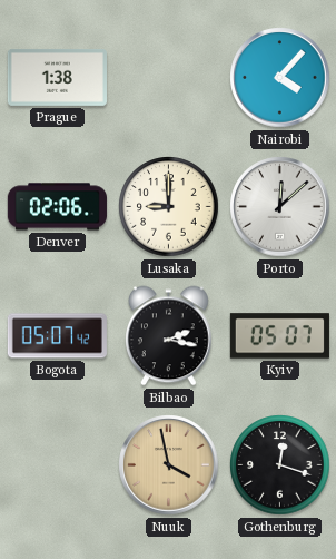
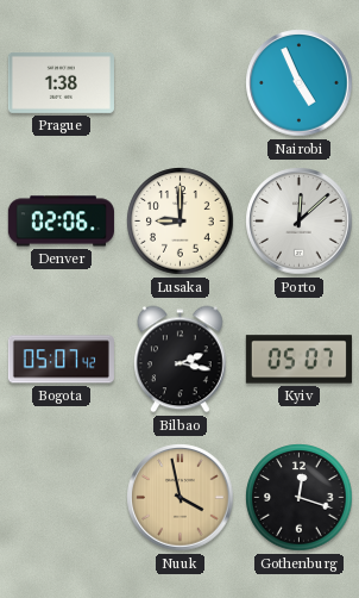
Nairobi: 4:07 -> 4:56
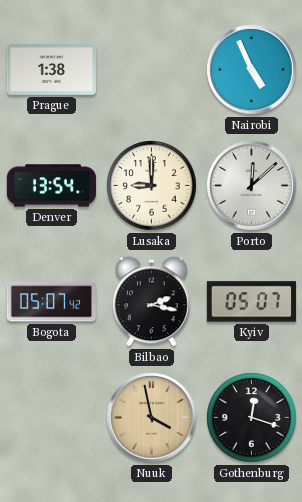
Denver: 02:06 -> 13:54
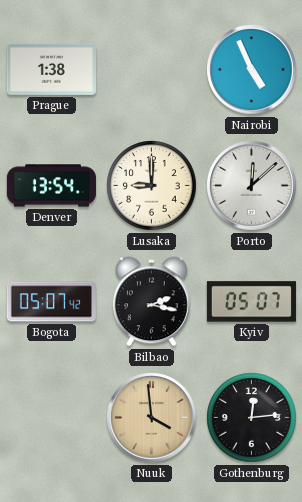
Nuuk: 3:58 -> 3:59
Gothenburg: 12:18 -> 12:14
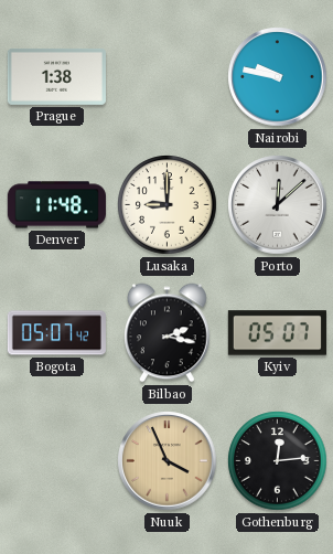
Nairobi: 4:56 -> 9:47
Denver: 13:54 -> 11:48
Nuuk: 3:59 -> 3:56
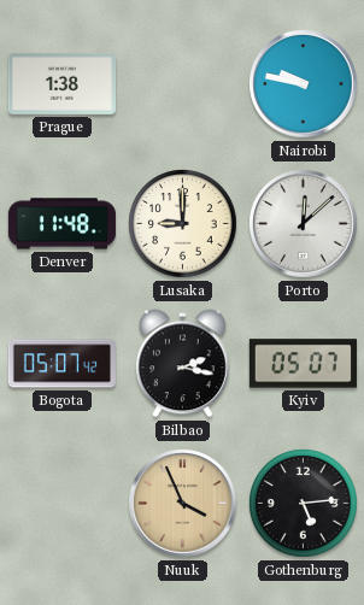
Gothenburg: 12:14 -> 5:14
